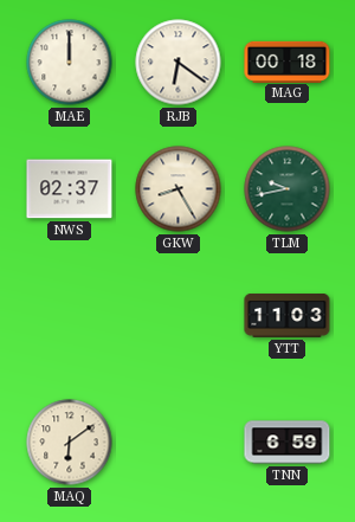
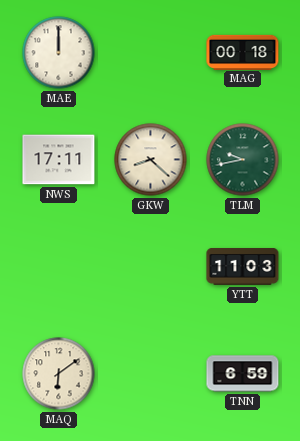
RJB: 6:21 -> none
NWS: 02:37 -> 17:11
GKW: 8:25 -> 8:22
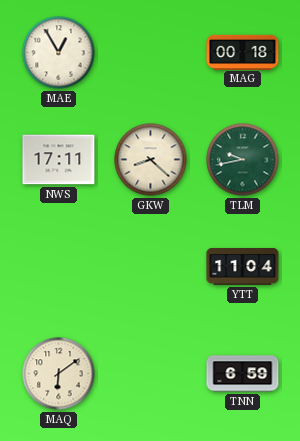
MAE: 12:00 -> 12:55
YTT: 11:03 -> 11:04
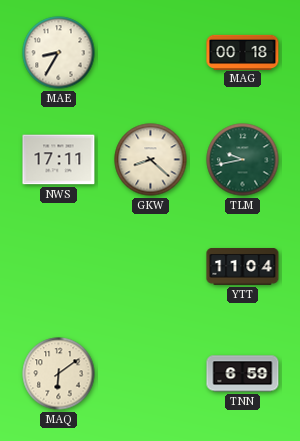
MAE: 12:55 -> 8:35
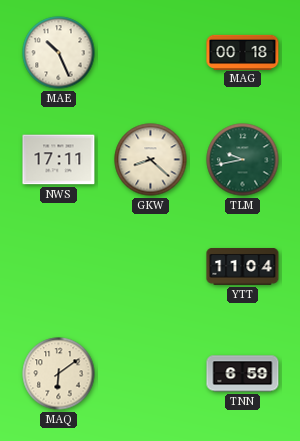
MAE: 8:35 -> 10:26
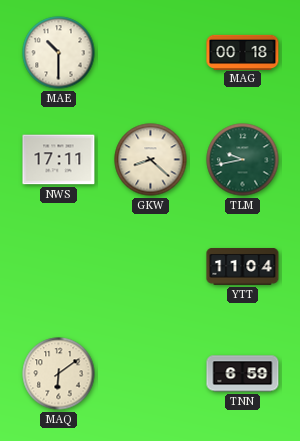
MAE: 10:26 -> 10:30
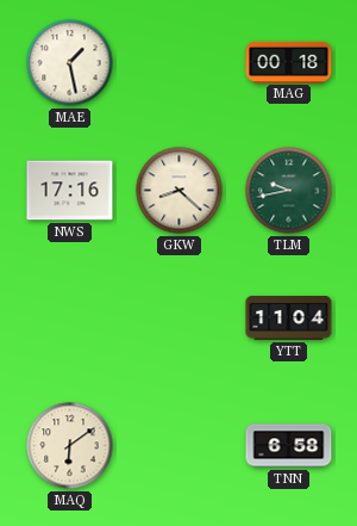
MAE: 10:30 -> 1:28
NWS: 17:11 -> 17:16
TNN: 6:59 -> 6:58
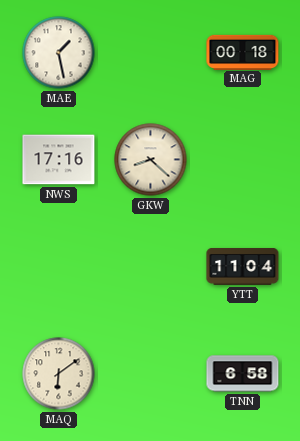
TLM: 9:43 -> none
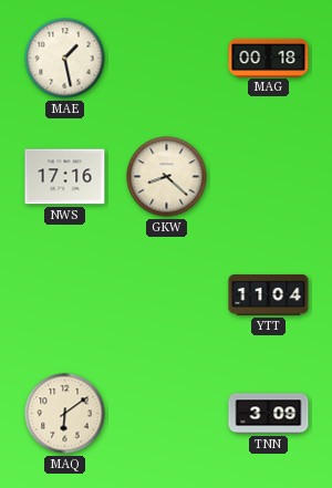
TNN: 6:58 -> 3:09
